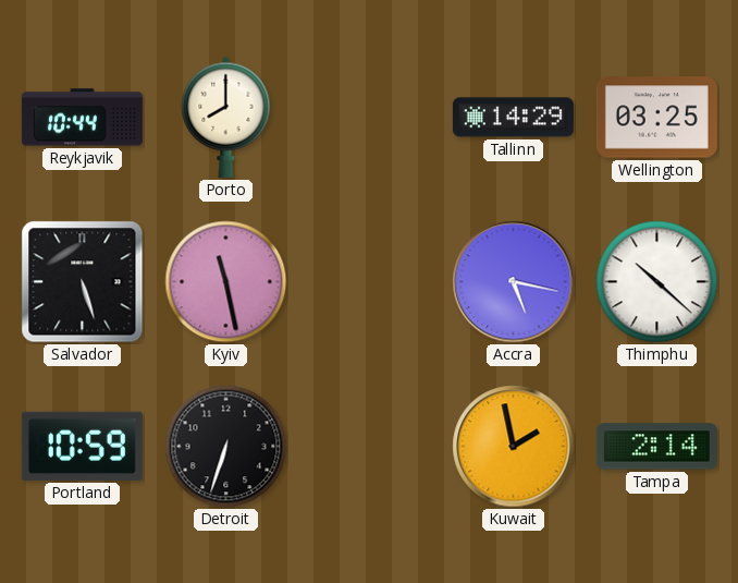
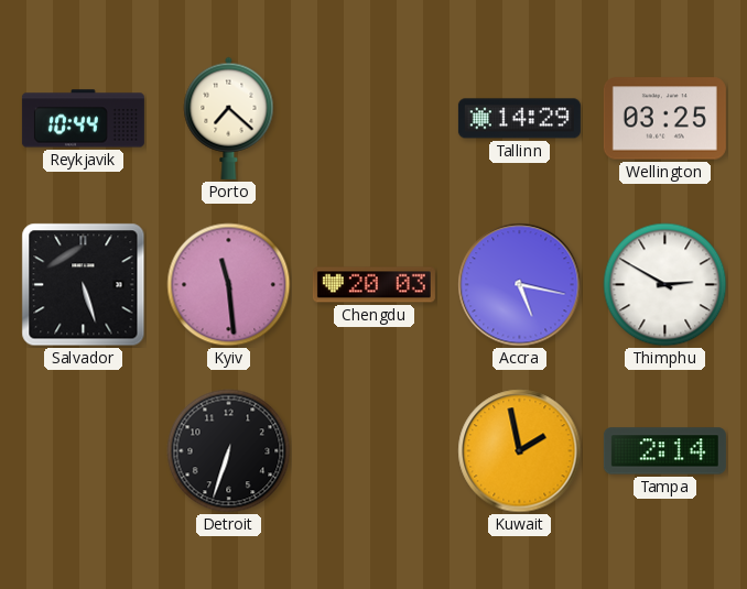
Porto: 8:00 -> 7:22
Kyiv: 11:28 -> 11:29
Chengdu: none -> 20:03
Thimphu: 10:22 -> 2:50
Portland: 10:59 -> none
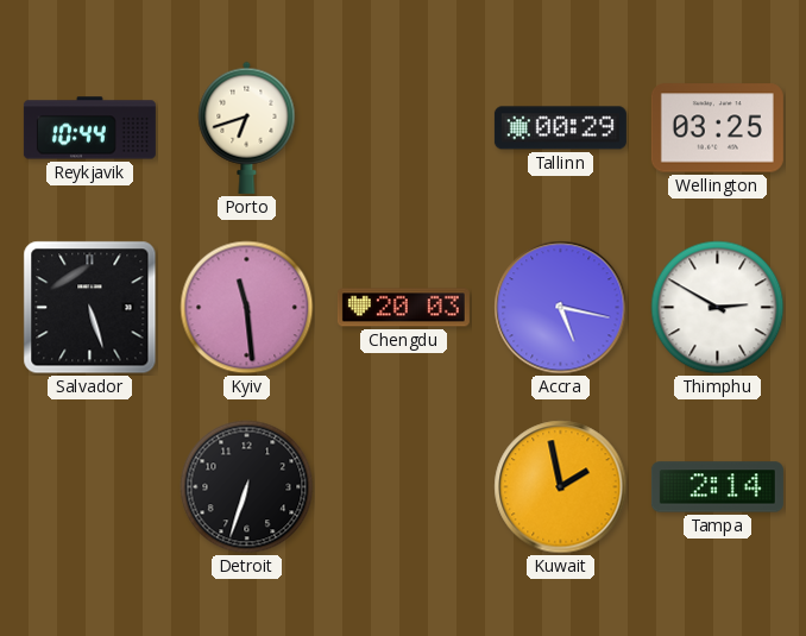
Porto: 7:22 -> 6:42
Tallinn: 14:29 -> 00:29
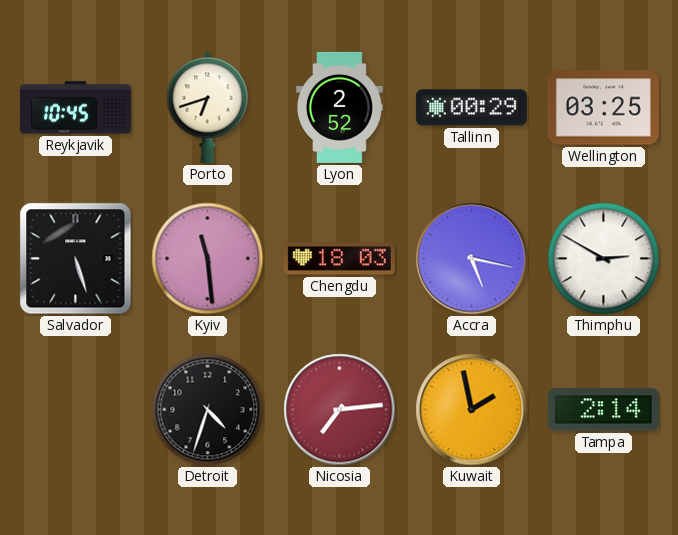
Reykjavik: 10:44 -> 10:45
Lyon: none -> 2:52
Chengdu: 20:03 -> 18:03
Detroit: 6:33 -> 4:33
Nicosia: none -> 7:14
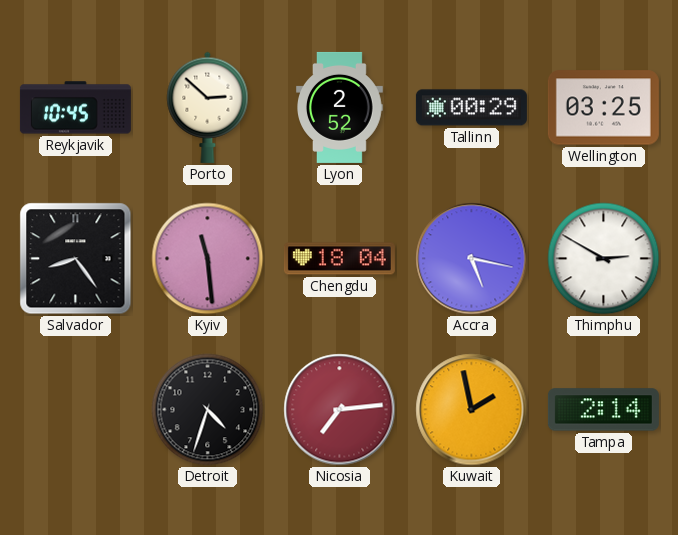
Porto: 6:42 -> 2:52
Salvador: 5:27 -> 8:24
Chengdu: 18:03 -> 18:04
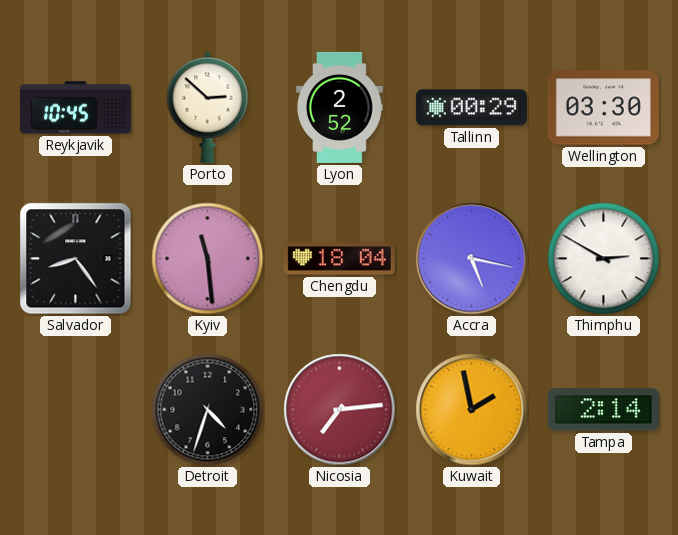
Wellington: 03:25 -> 03:30
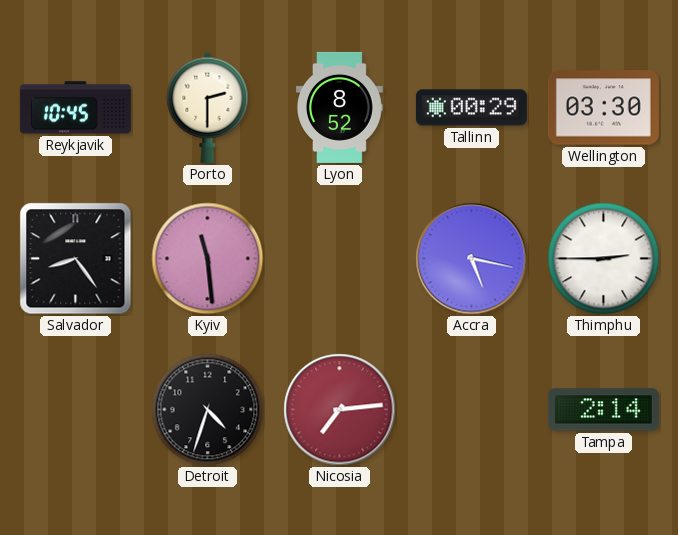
Porto: 2:52 -> 2:30
Lyon: 2:52 -> 8:52
Chengdu: 18:04 -> none
Thimphu: 2:50 -> 2:45
Kuwait: 1:58 -> none
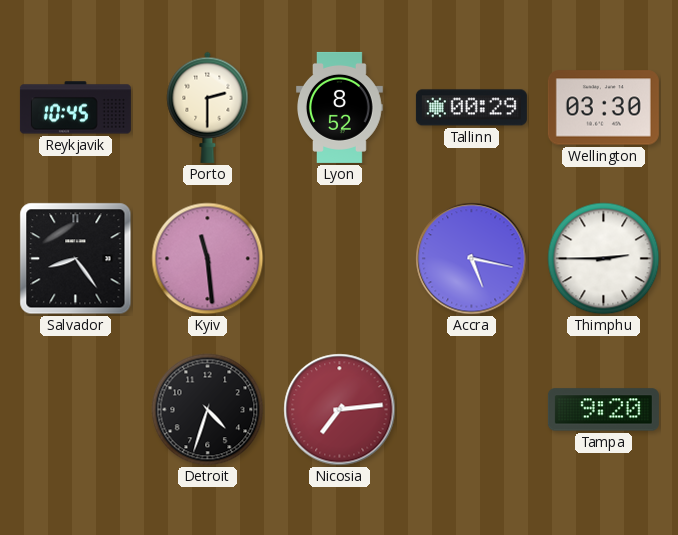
Tampa: 2:14 -> 9:20
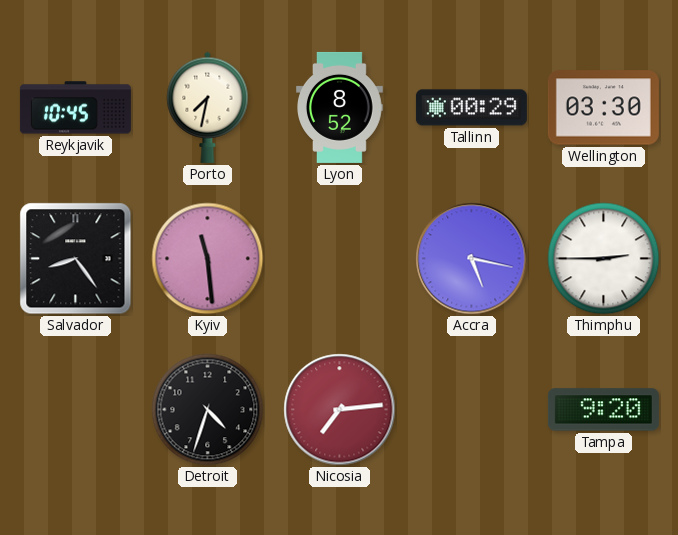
Porto: 2:30 -> 7:32
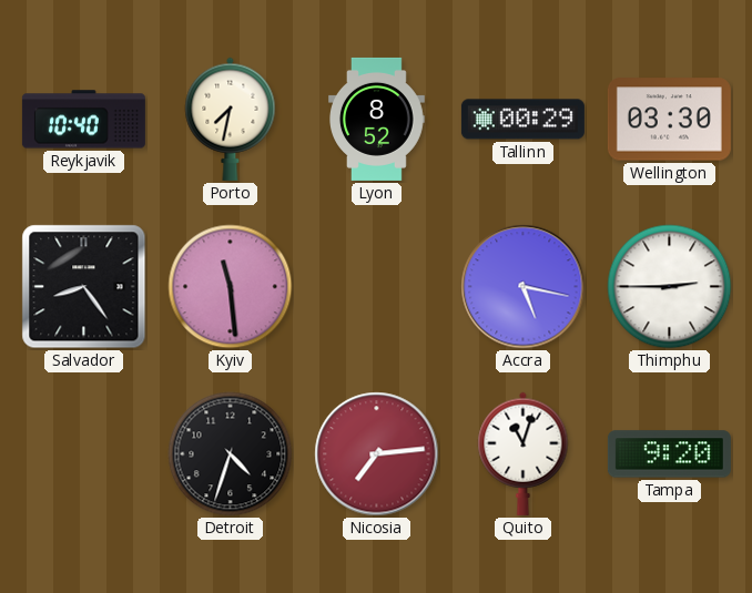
Reykjavik: 10:45 -> 10:40
Quito: none -> 11:03
